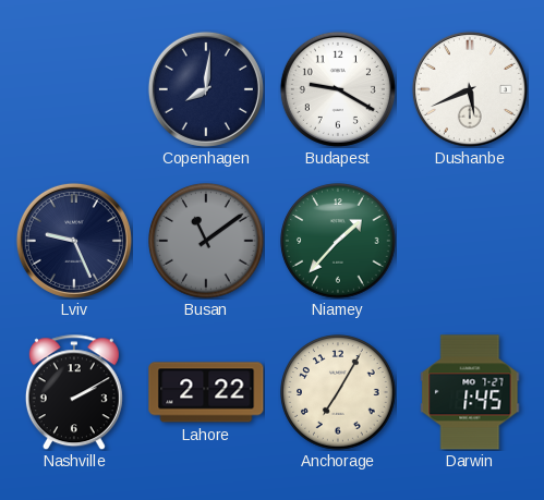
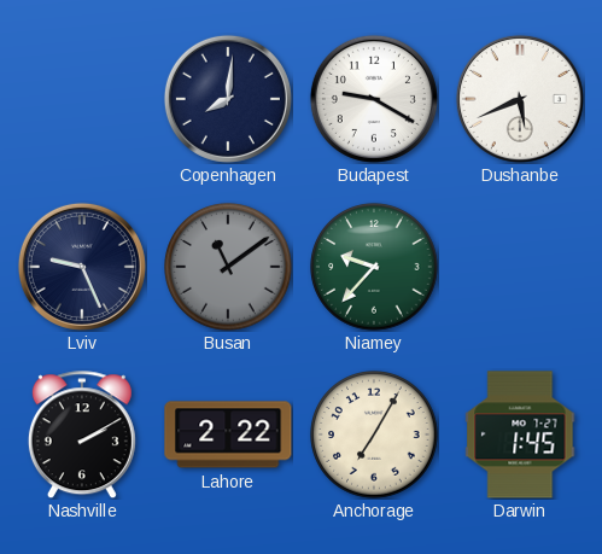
Niamey: 1:37 -> 9:37
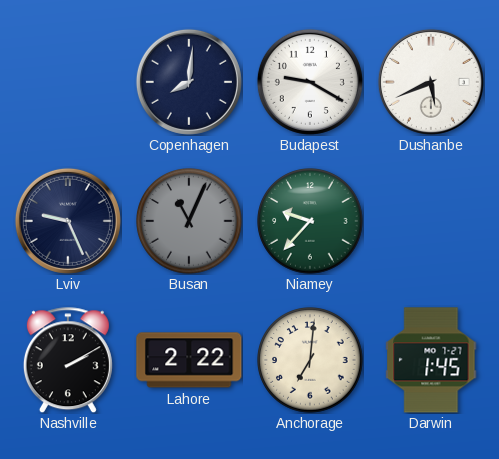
Busan: 11:09 -> 11:04
Anchorage: 7:05 -> 7:01
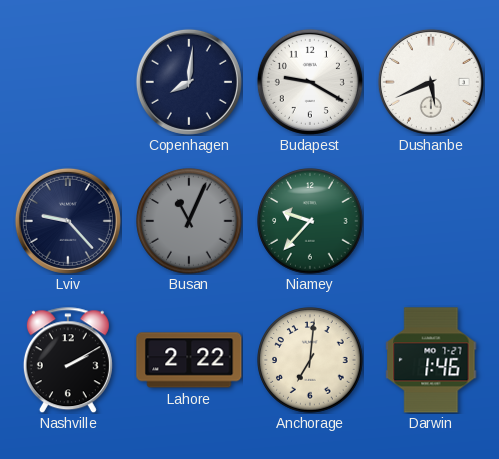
Lviv: 9:26 -> 9:23
Darwin: 1:45 -> 1:46
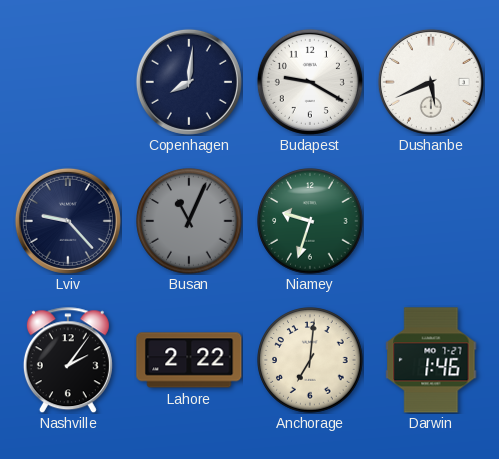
Niamey: 9:37 -> 9:33
Nashville: 2:10 -> 2:06
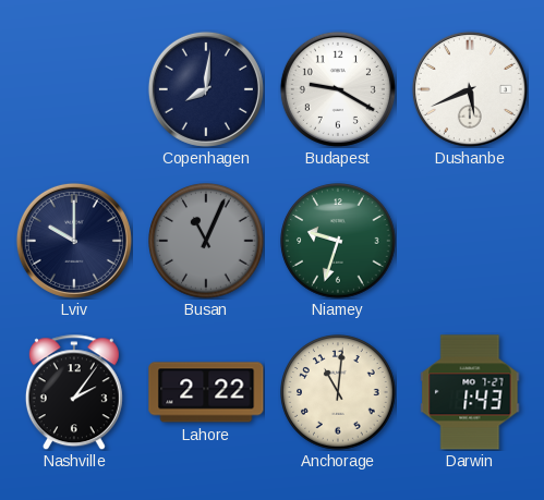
Lviv: 9:23 -> 10:00
Anchorage: 7:01 -> 11:01
Darwin: 1:46 -> 1:43
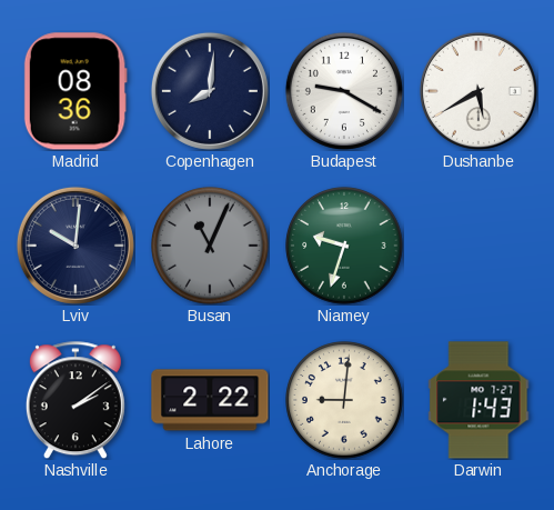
Madrid: none -> 08:36
Dushanbe: 5:41 -> 5:40
Lviv: 10:00 -> 10:01
Nashville: 2:06 -> 2:09
Anchorage: 11:01 -> 9:01
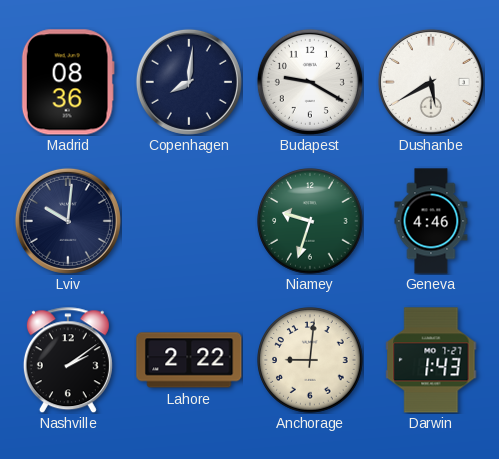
Busan: 11:04 -> none
Geneva: none -> 4:46
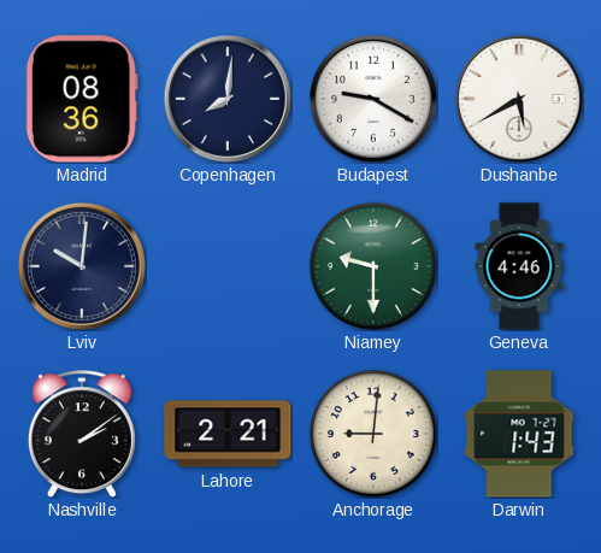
Niamey: 9:33 -> 9:30
Lahore: 2:22 -> 2:21
